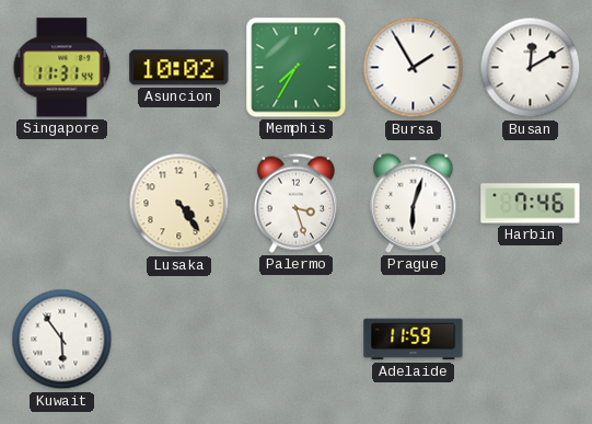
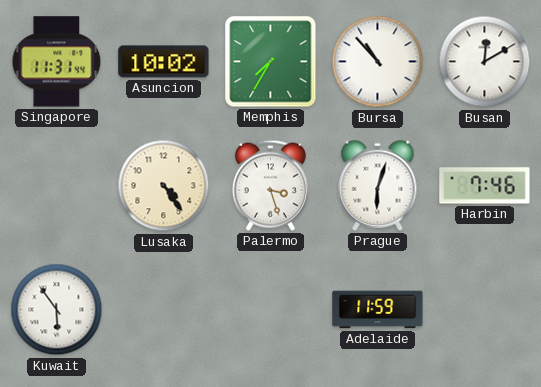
Bursa: 1:55 -> 10:53
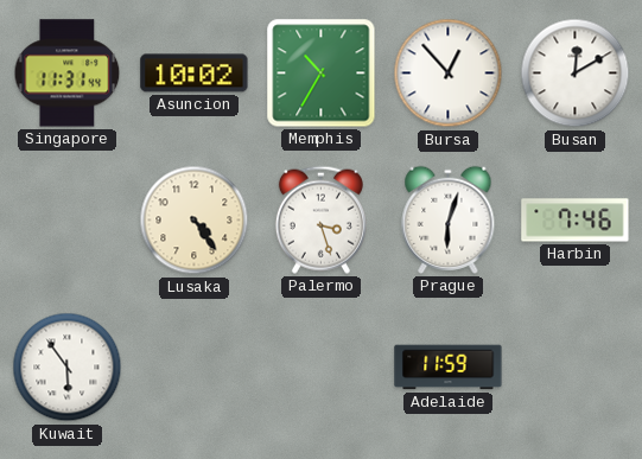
Memphis: 7:35 -> 10:35
Bursa: 10:53 -> 12:53
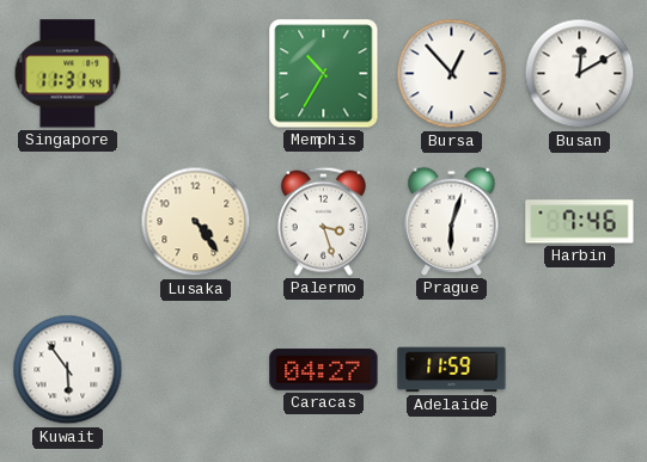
Asuncion: 10:02 -> none
Caracas: none -> 04:27
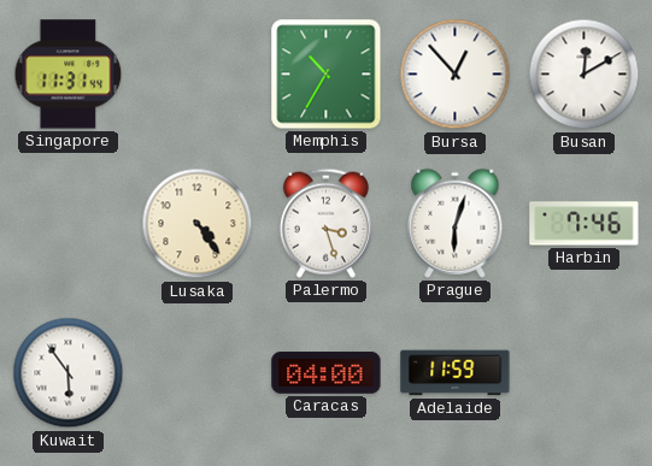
Caracas: 04:27 -> 04:00
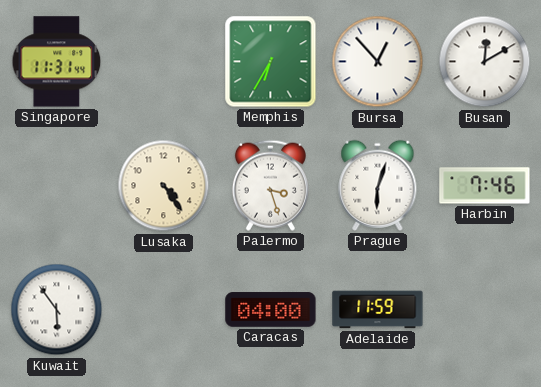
Memphis: 10:35 -> 6:35
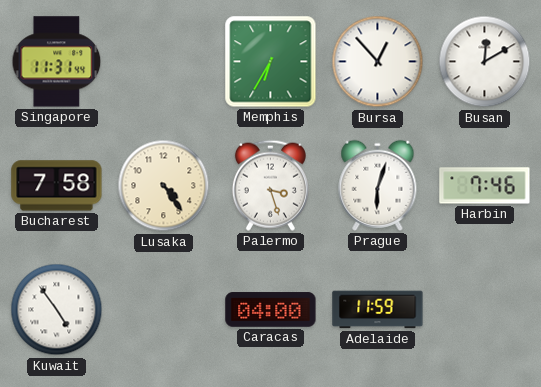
Bucharest: none -> 7:58
Kuwait: 5:54 -> 4:54
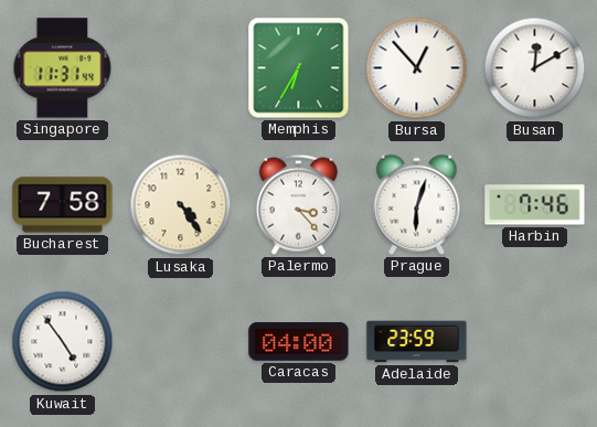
Palermo: 3:27 -> 3:23
Adelaide: 11:59 -> 23:59
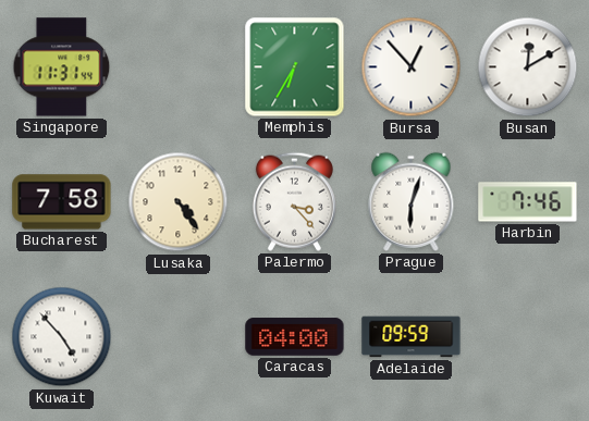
Kuwait: 4:54 -> 4:53
Adelaide: 23:59 -> 09:59
